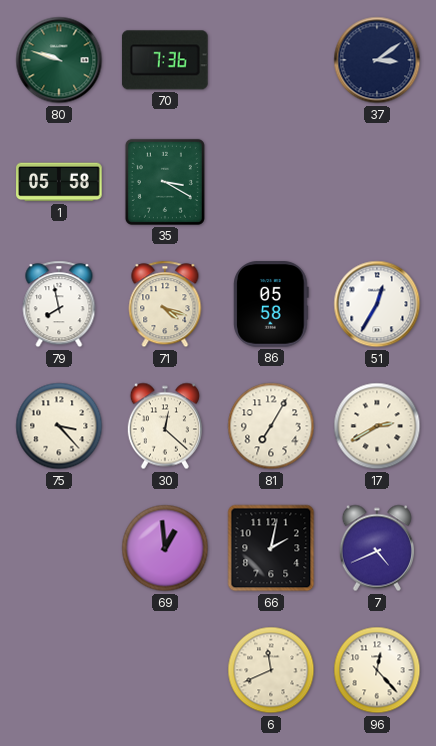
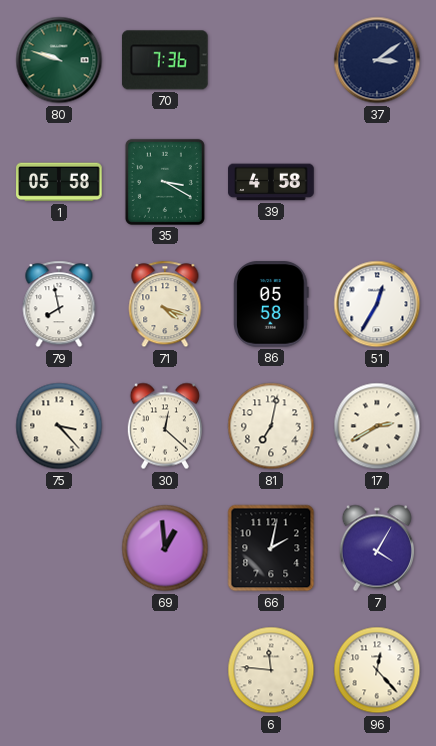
39: none -> 4:58
81: 7:05 -> 7:02
7: 4:41 -> 4:05
6: 11:41 -> 11:46
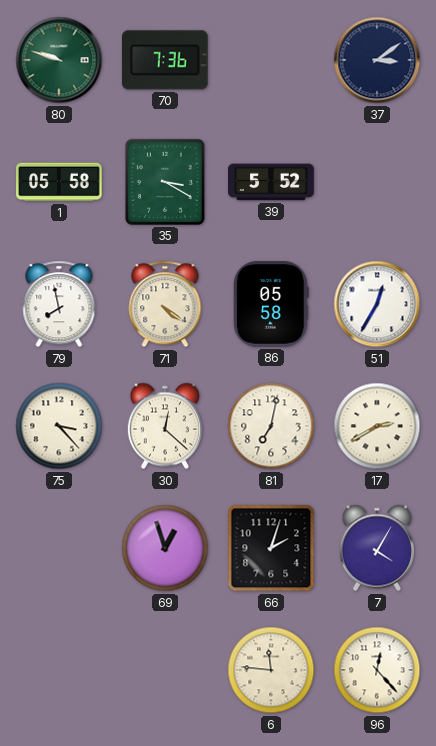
39: 4:58 -> 5:52
71: 4:18 -> 4:21
69: 12:59 -> 12:57
66: 2:02 -> 2:03
